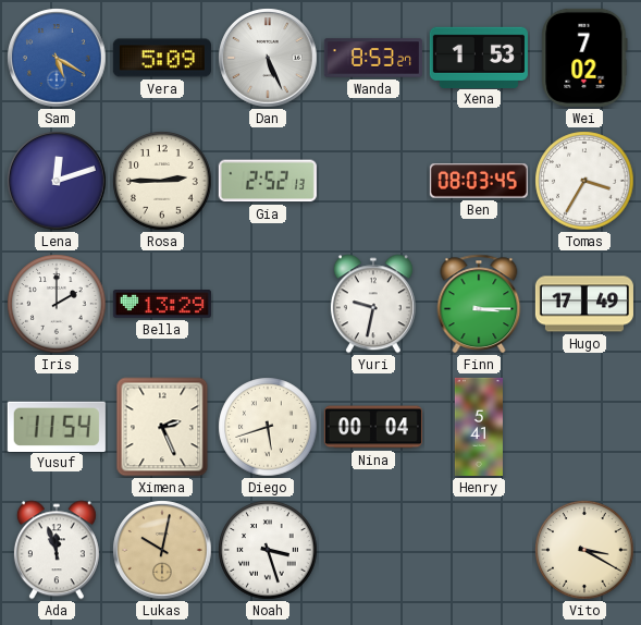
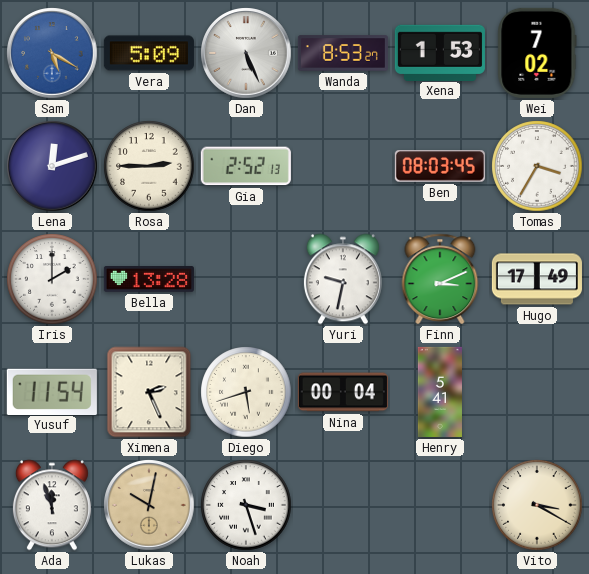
Bella: 13:29 -> 13:28
Finn: 3:15 -> 3:11
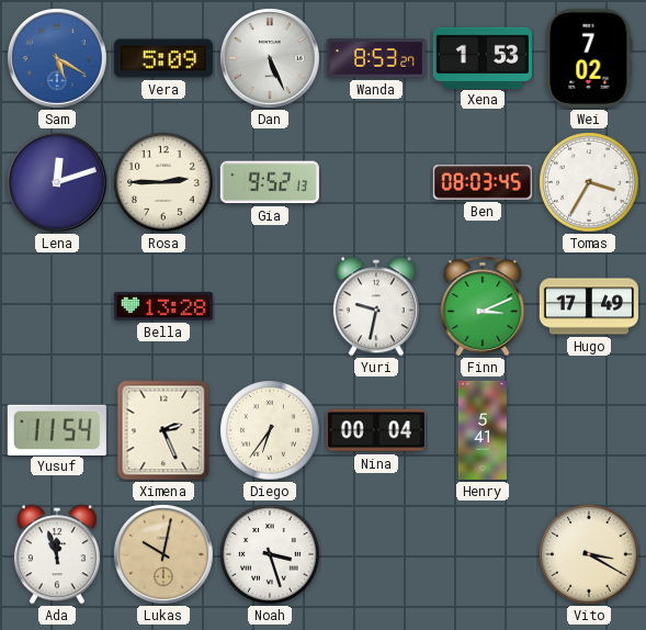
Gia: 2:52 -> 9:52
Iris: 2:00 -> none
Diego: 5:42 -> 6:36
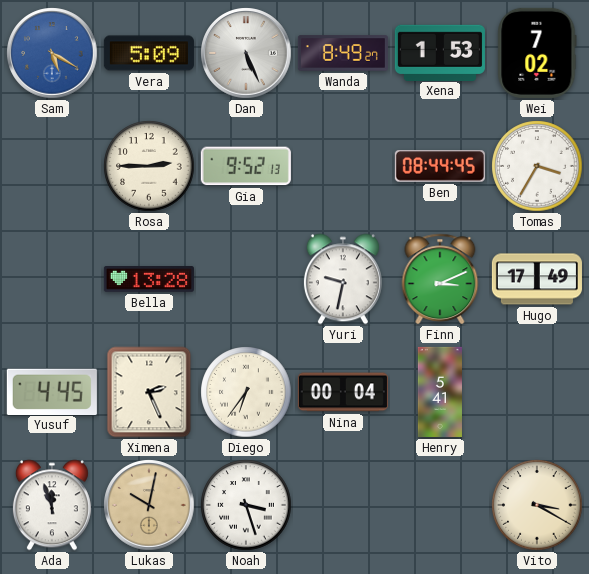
Wanda: 8:53 -> 8:49
Lena: 12:12 -> none
Ben: 08:03 -> 08:44
Yusuf: 11:54 -> 4:45
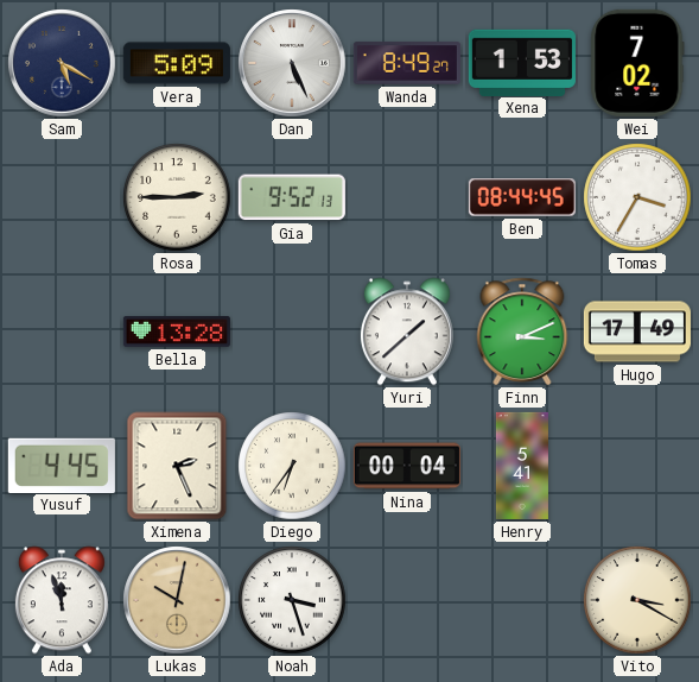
Sam dial: blue -> navy
Yuri: 9:32 -> 1:38
